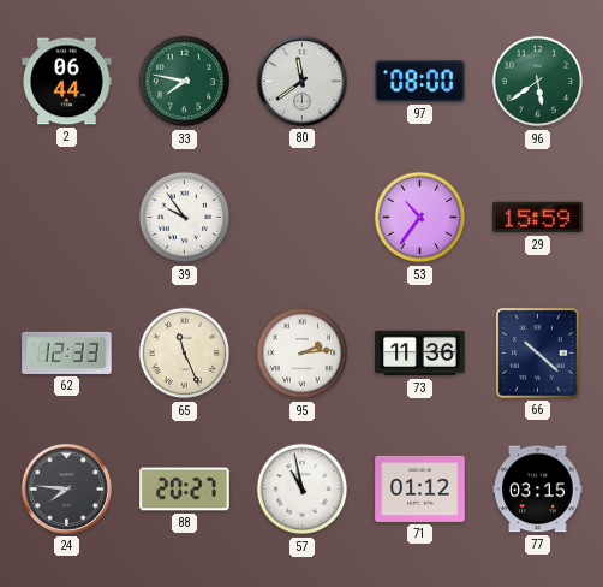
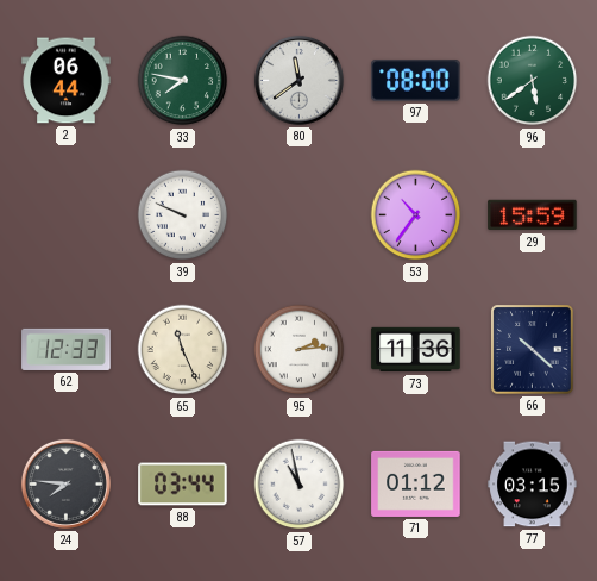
39: 9:54 -> 9:49
88: 20:27 -> 03:44
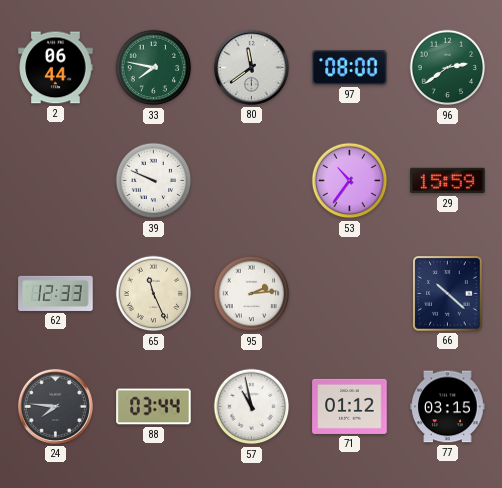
96: 5:39 -> 2:39
73: 11:36 -> none
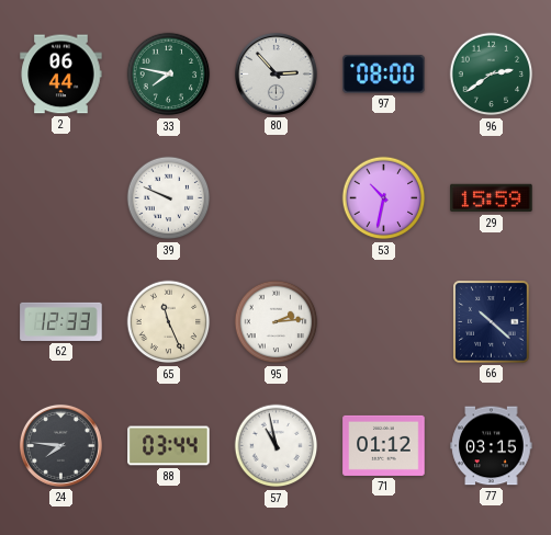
80: 11:39 -> 2:53
53: 10:36 -> 10:32
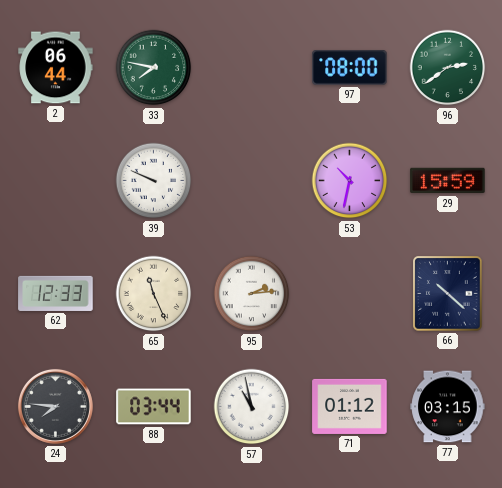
80: 2:53 -> none
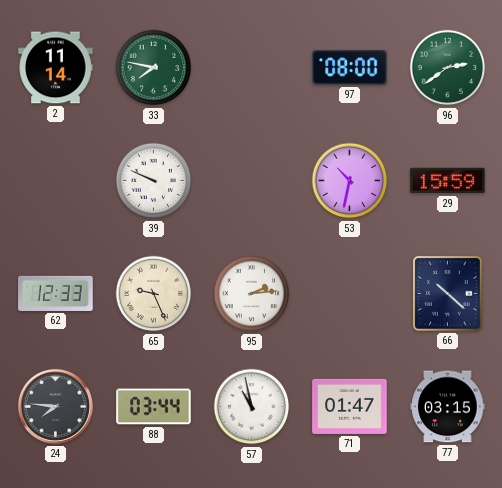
2: 06:44 -> 11:14
65: 11:26 -> 9:26
71: 01:12 -> 01:47
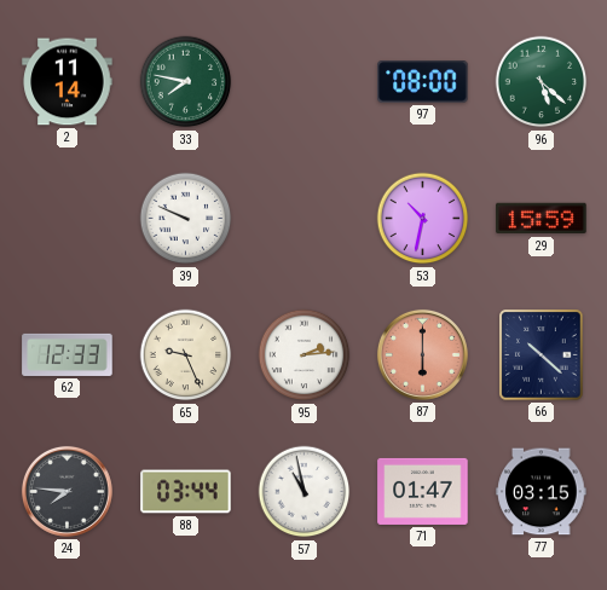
96: 2:39 -> 5:22
87: none -> 6:00
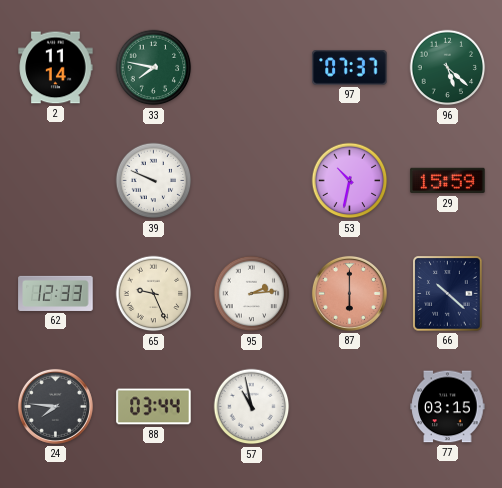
97: 08:00 -> 07:37
71: 01:47 -> none
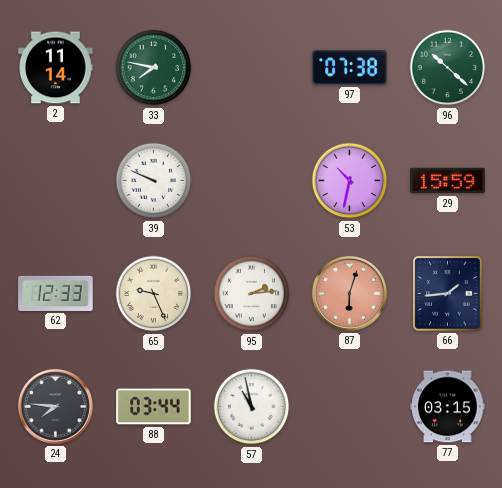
97: 07:37 -> 07:38
96: 5:22 -> 10:22
87: 6:00 -> 6:03
66: 10:22 -> 1:44
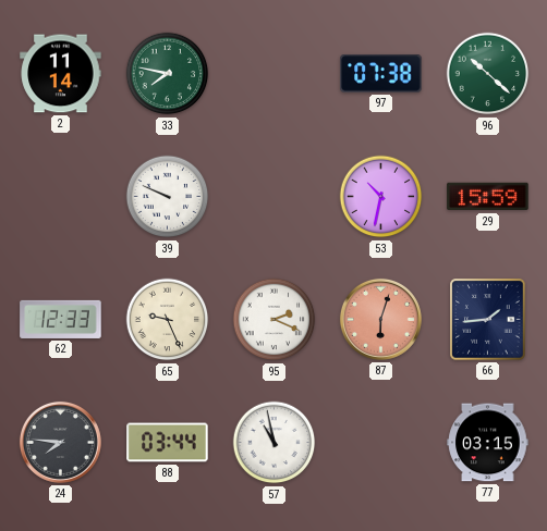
95: 2:14 -> 2:19
